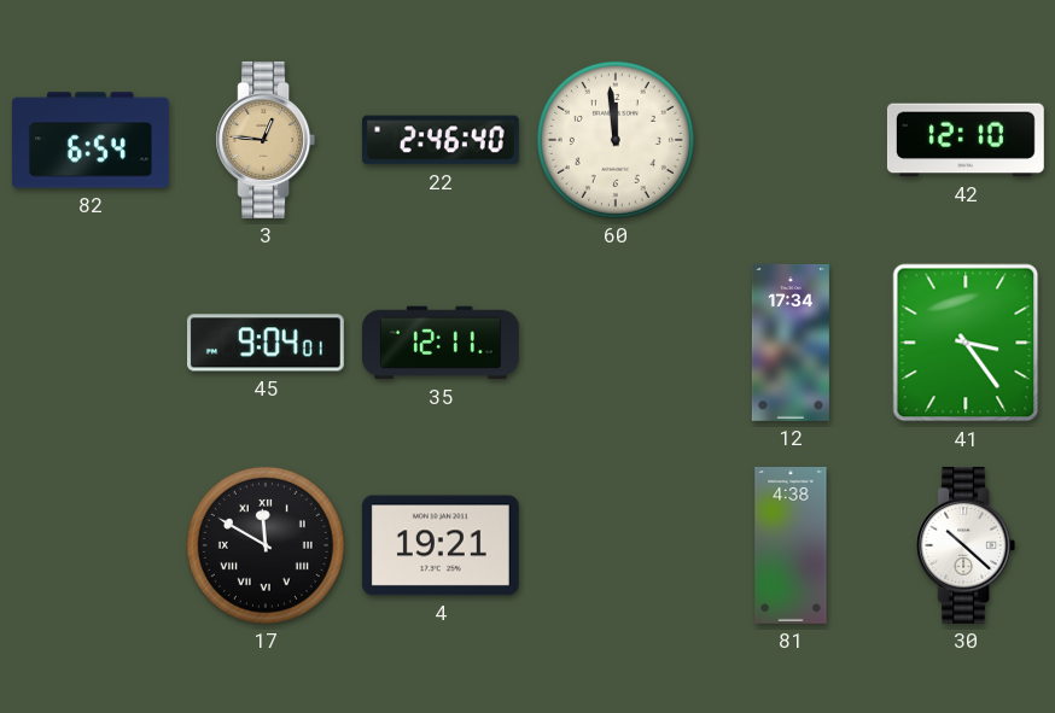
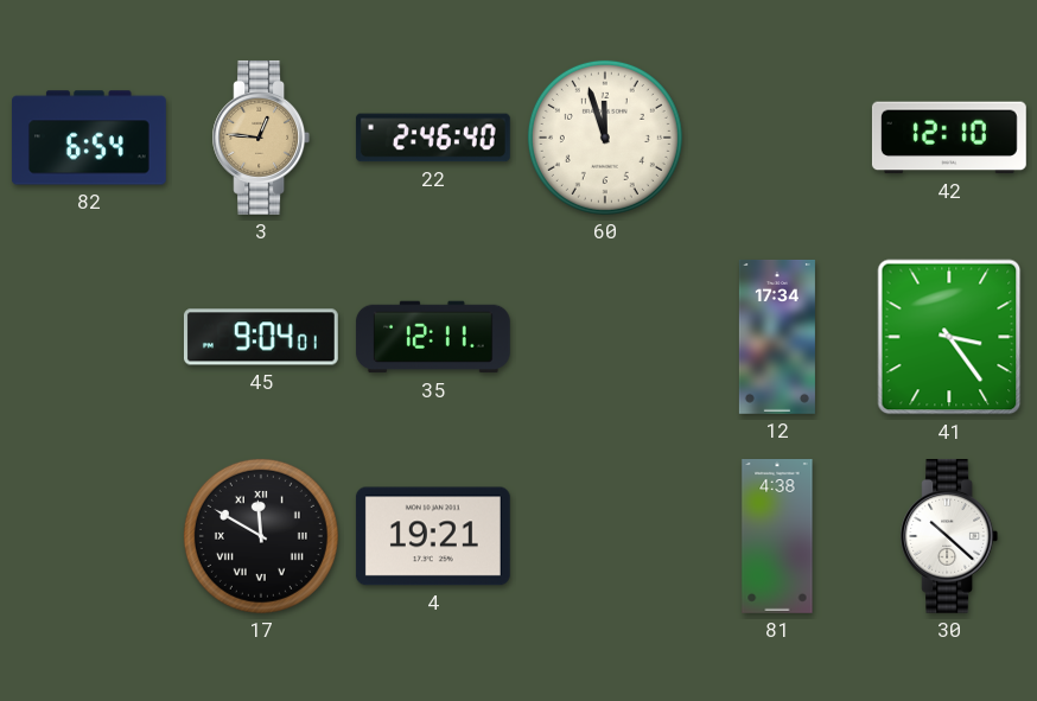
60: 11:59 -> 11:57
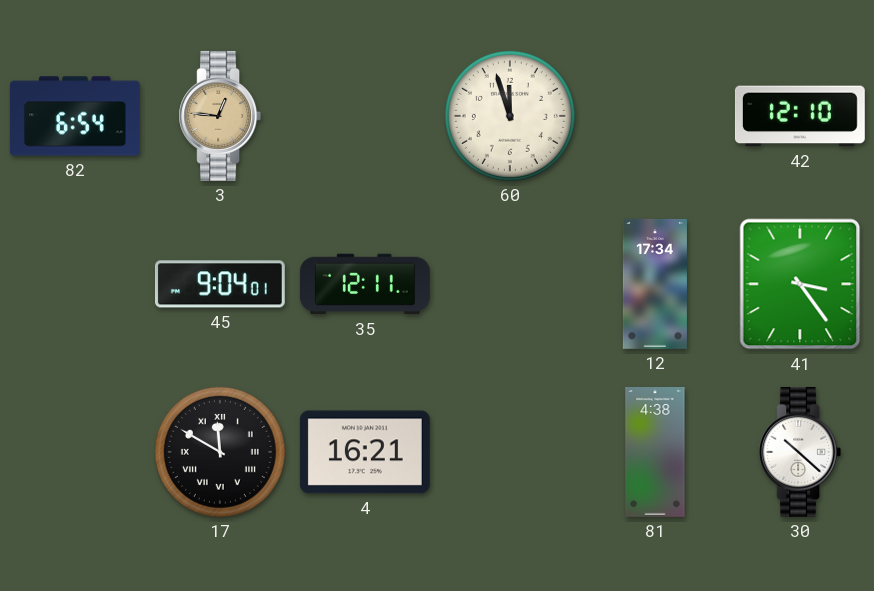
22: 2:46 -> none
4: 19:21 -> 16:21
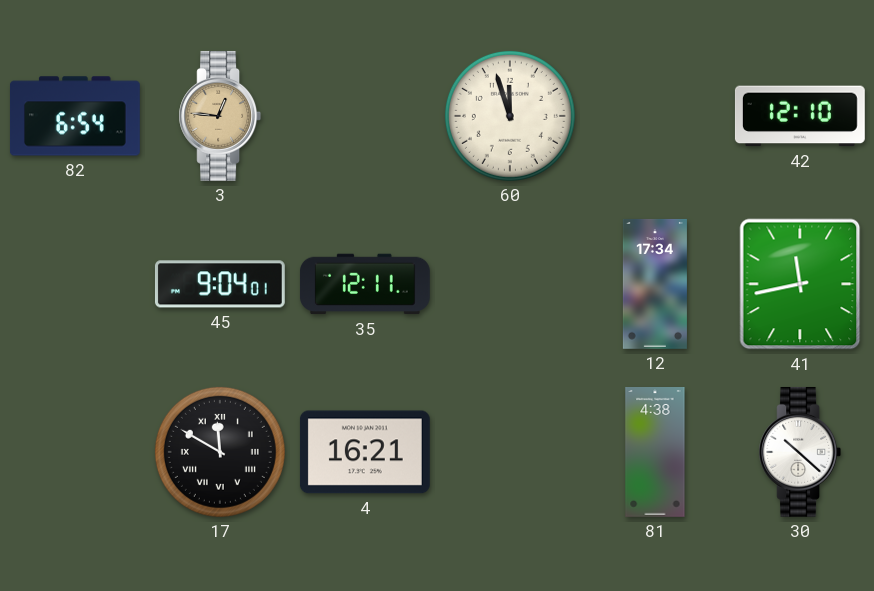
41: 3:24 -> 11:43
